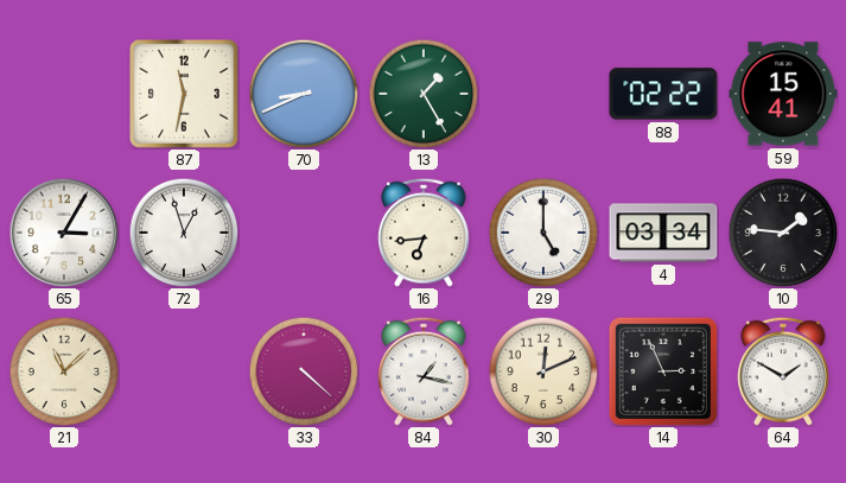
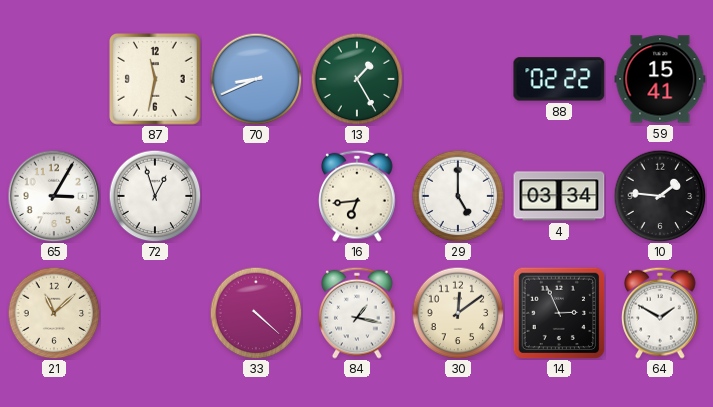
30: 12:11 -> 12:09
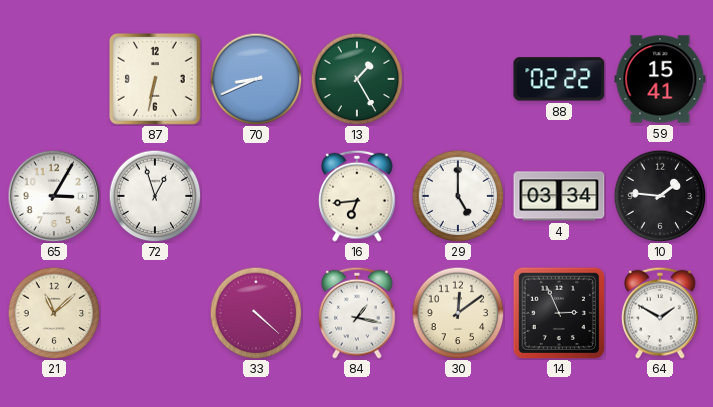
87: 11:32 -> 6:32
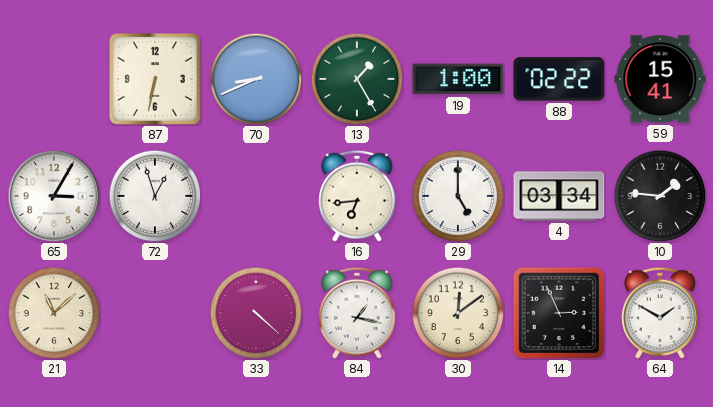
19: none -> 1:00
